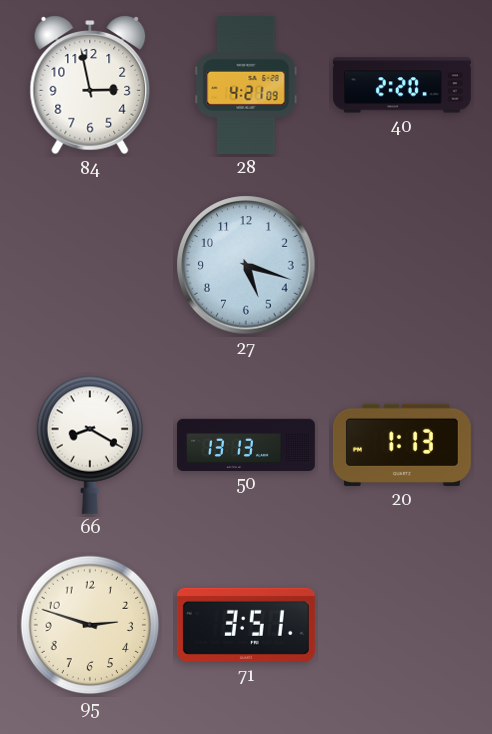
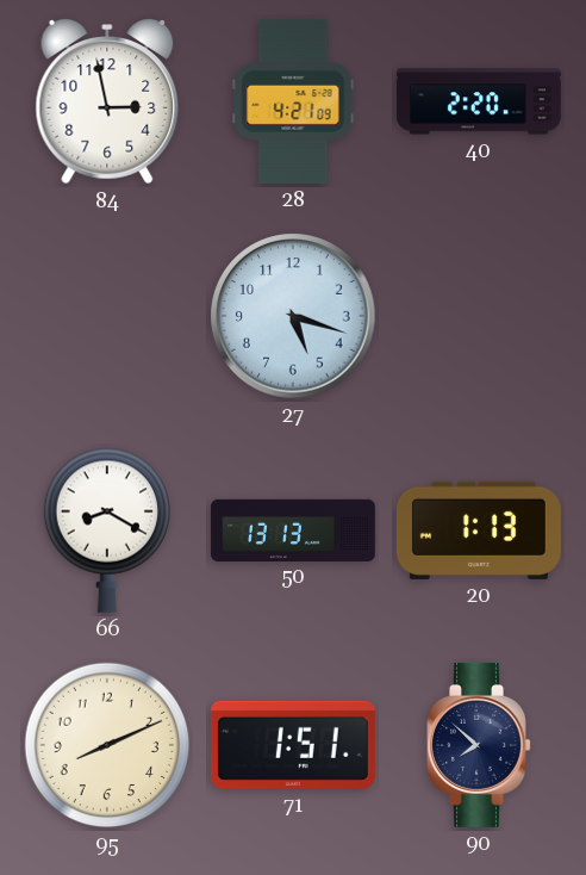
95: 2:48 -> 8:11
71: 3:51 -> 1:51
90: none -> 7:52
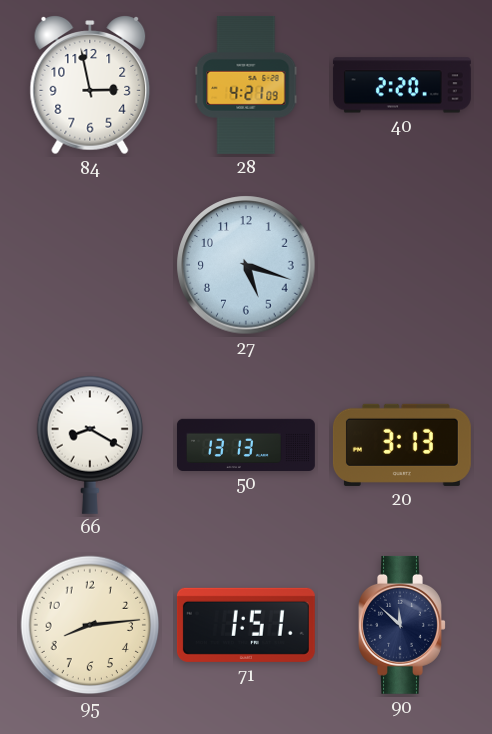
20: 1:13 -> 3:13
95: 8:11 -> 8:14
90: 7:52 -> 11:52
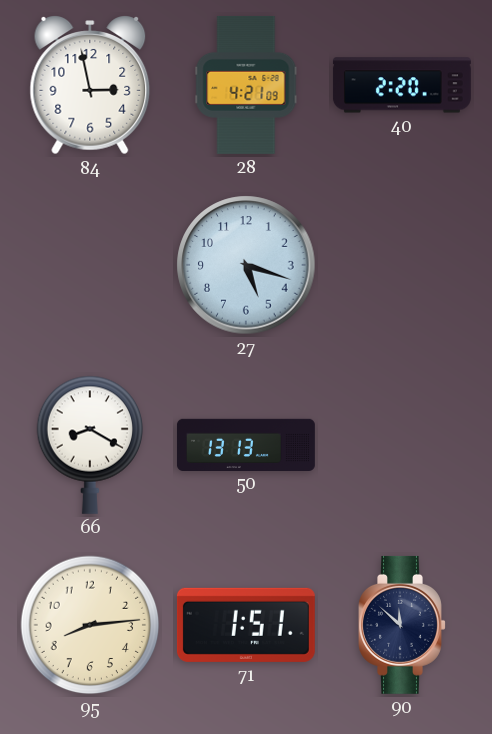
20: 3:13 -> none
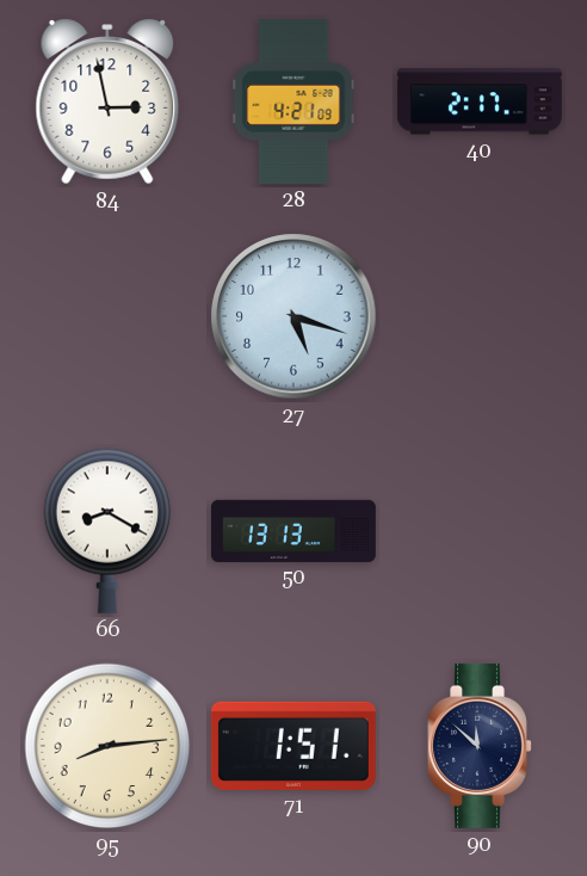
40: 2:20 -> 2:17
